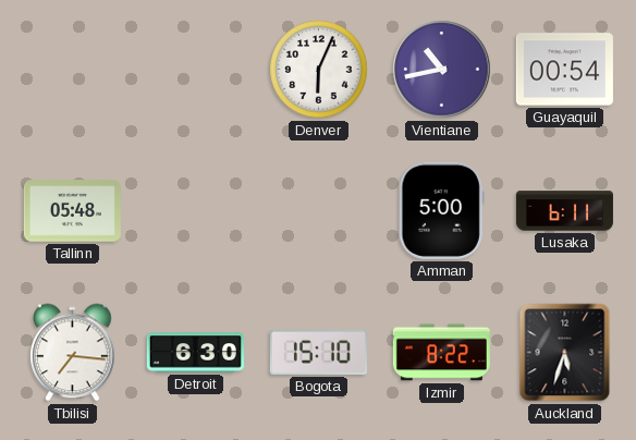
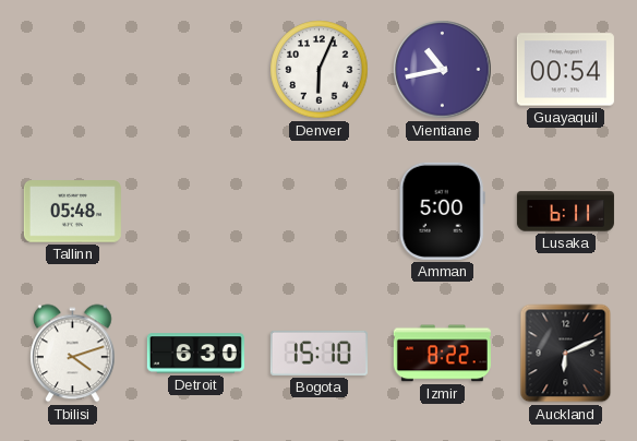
Tbilisi: 7:16 -> 4:12
Auckland: 5:33 -> 6:11
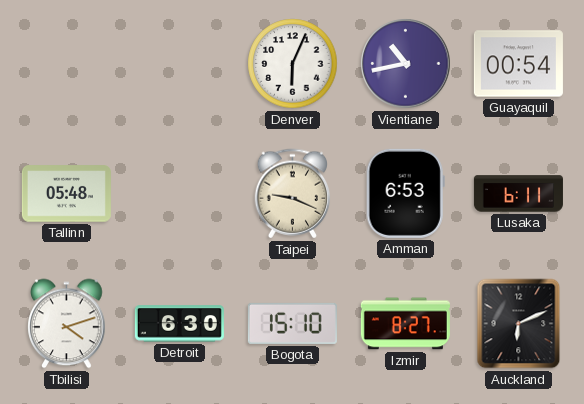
Taipei: none -> 9:19
Amman: 5:00 -> 6:53
Izmir: 8:22 -> 8:27
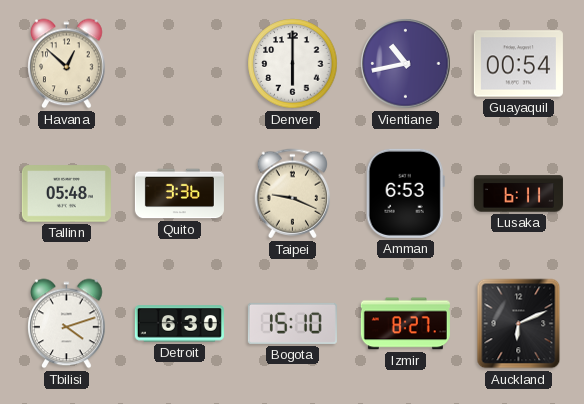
Havana: none -> 12:52
Denver: 6:04 -> 6:00
Quito: none -> 3:36
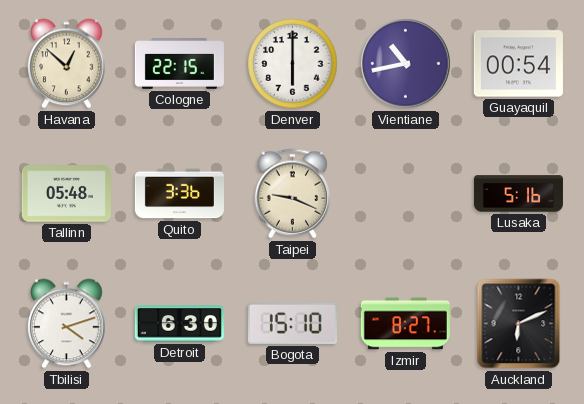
Cologne: none -> 22:15
Amman: 6:53 -> none
Lusaka: 6:11 -> 5:16
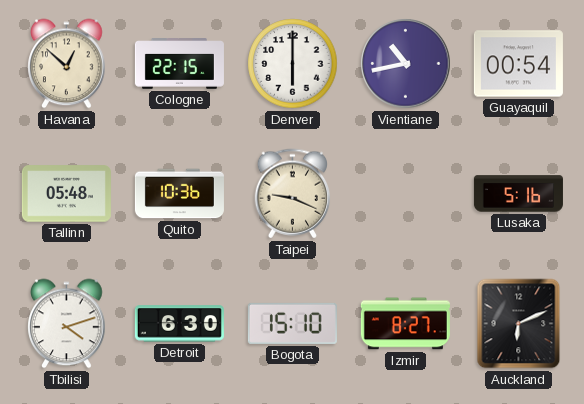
Quito: 3:36 -> 10:36
